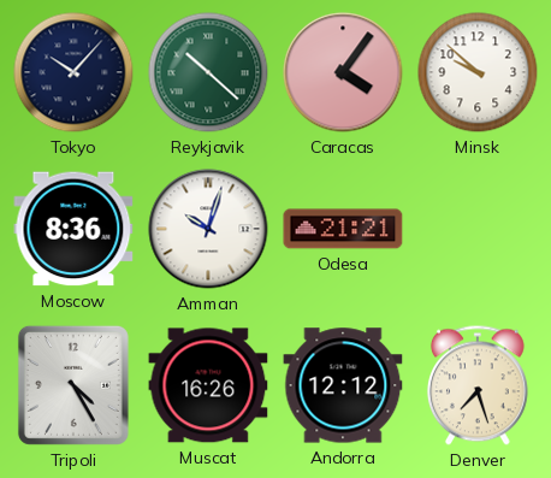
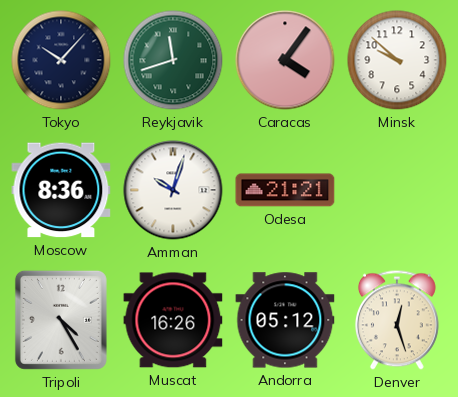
Reykjavik: 10:22 -> 11:42
Andorra: 12:12 -> 05:12
Denver: 7:27 -> 12:27
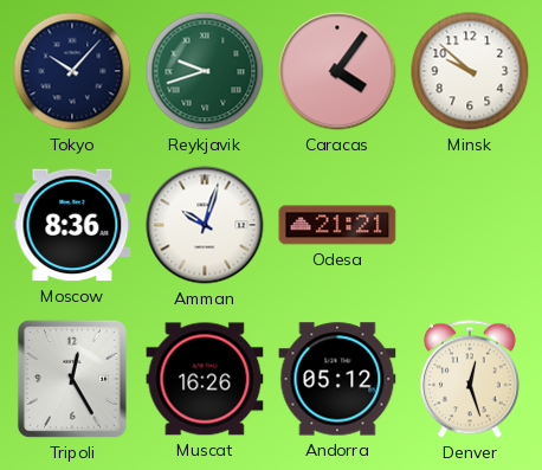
Reykjavik: 11:42 -> 9:42
Tripoli: 4:25 -> 12:25
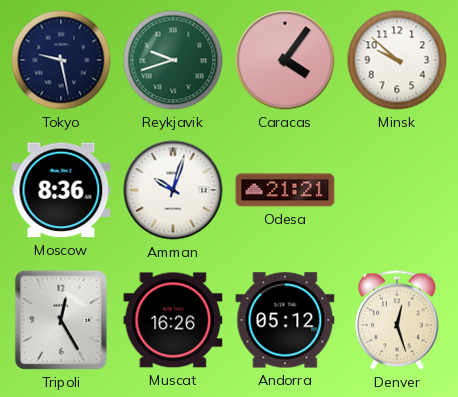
Tokyo: 10:07 -> 9:28
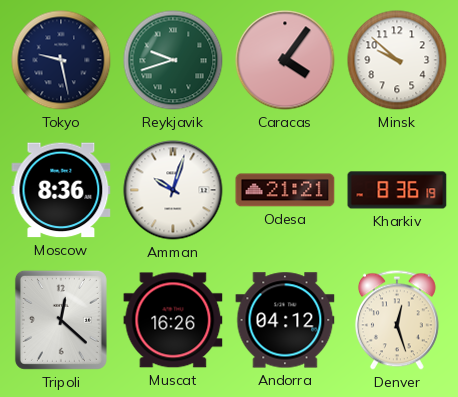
Kharkiv: none -> 8:36
Tripoli: 12:25 -> 12:22
Andorra: 05:12 -> 04:12
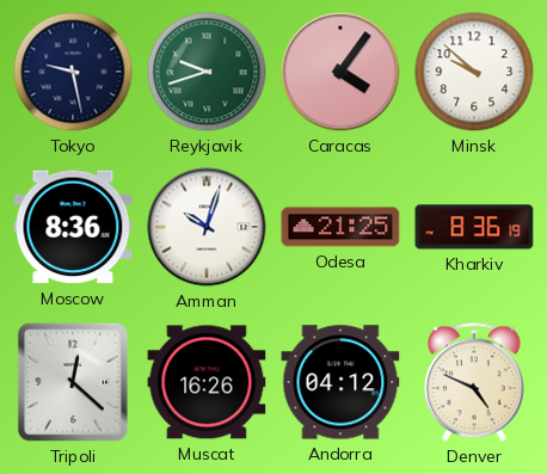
Odesa: 21:21 -> 21:25
Denver: 12:27 -> 4:49
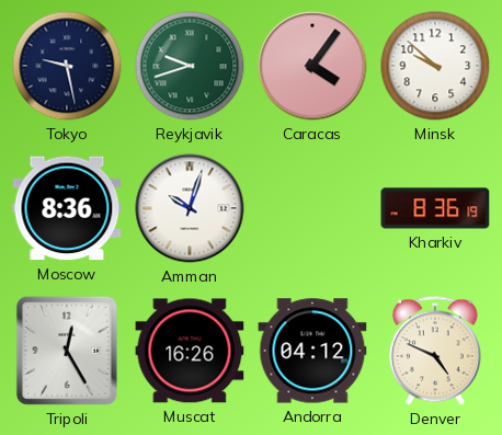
Odesa: 21:25 -> none
Tripoli: 12:22 -> 12:25
